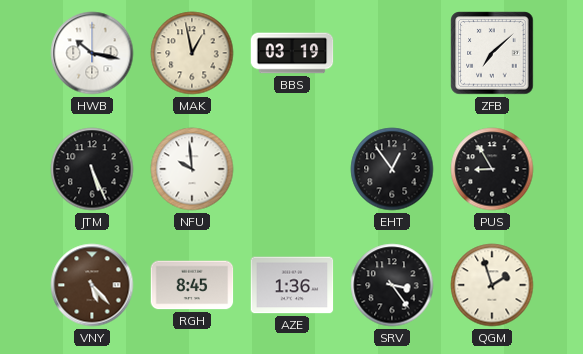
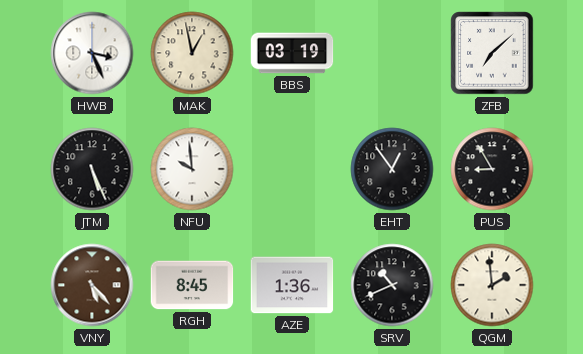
HWB: 10:17 -> 3:26
SRV: 3:24 -> 10:41
QGM: 1:57 -> 1:59
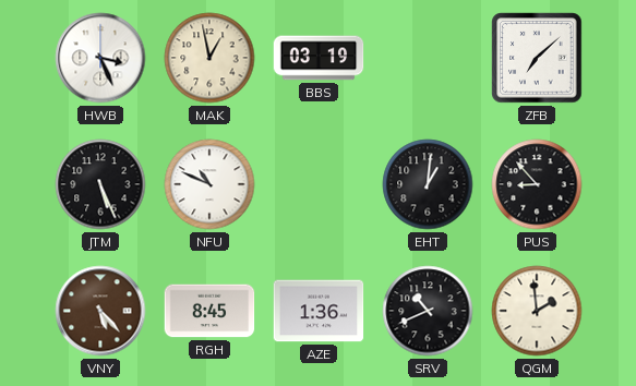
NFU: 9:59 -> 10:49
EHT: 12:54 -> 1:01
PUS: 8:55 -> 8:53
